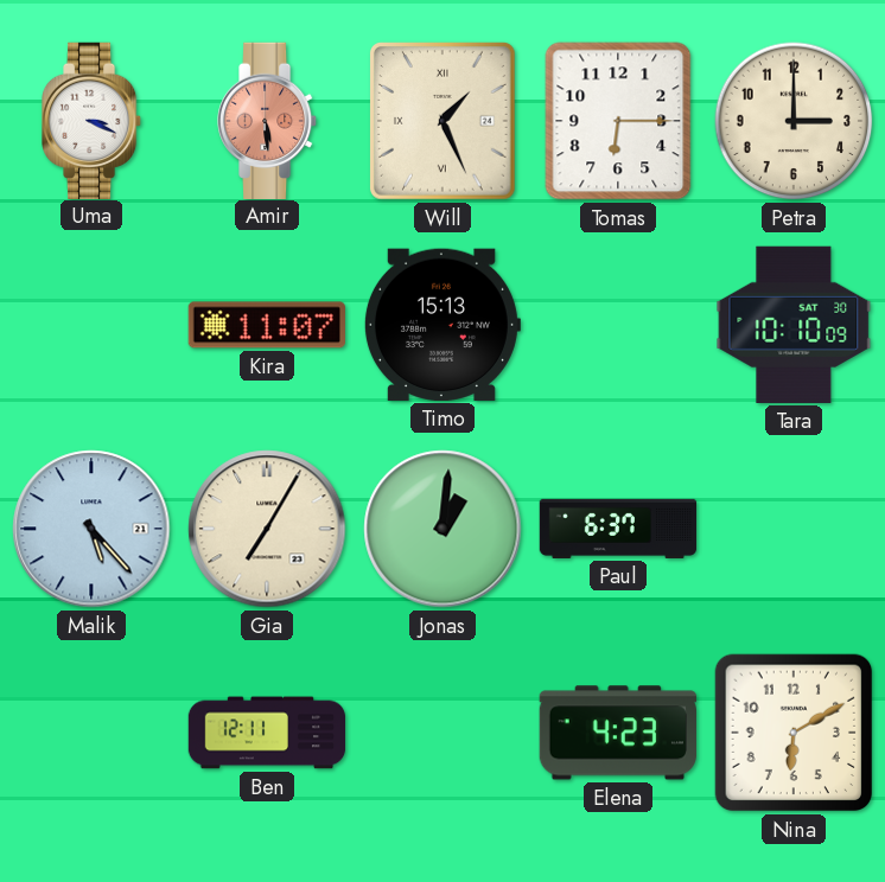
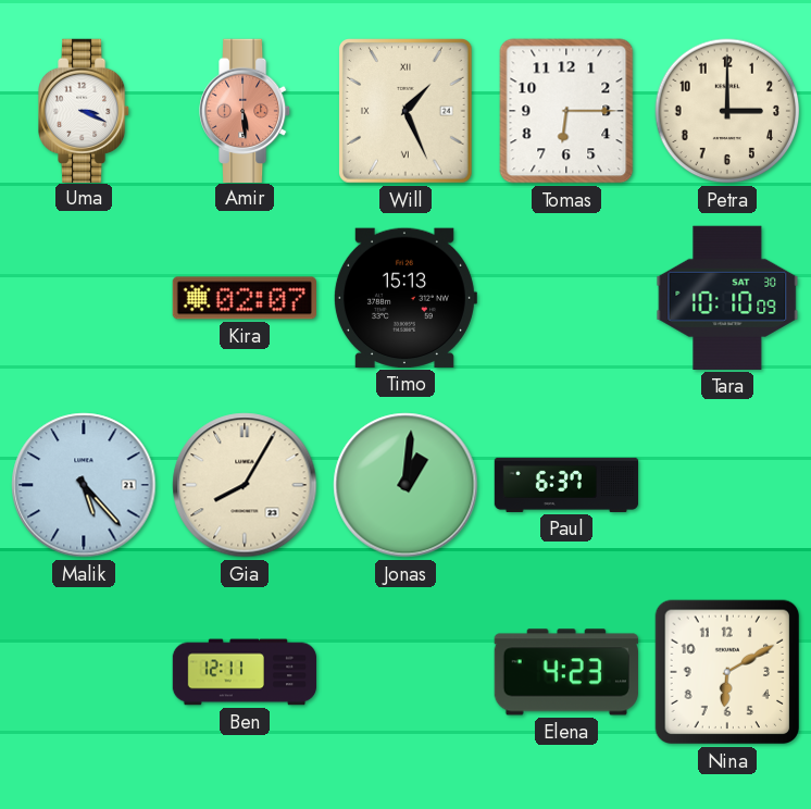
Kira: 11:07 -> 02:07
Gia: 7:05 -> 8:05
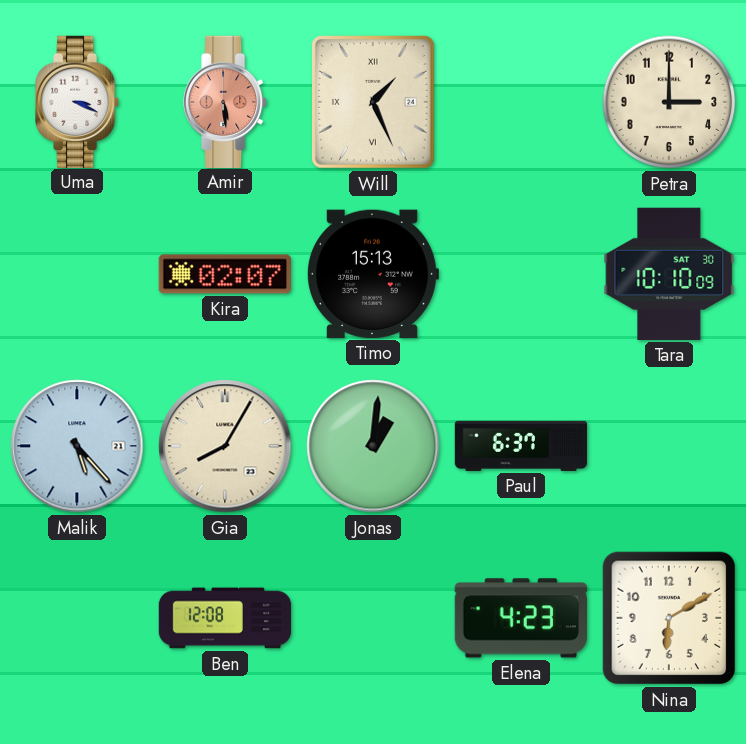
Tomas: 6:15 -> none
Ben: 12:11 -> 12:08
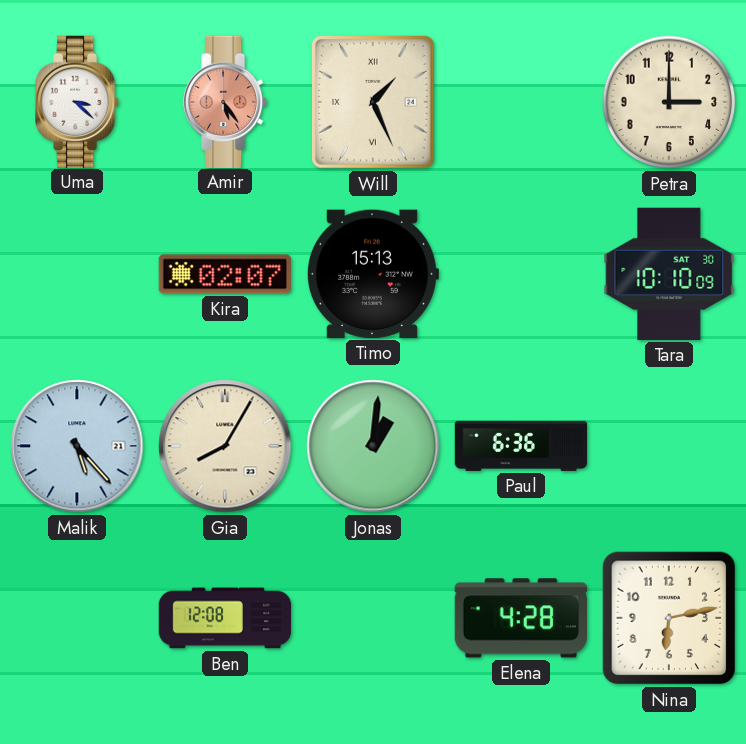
Uma: 3:19 -> 3:22
Amir: 5:29 -> 5:24
Paul: 6:37 -> 6:36
Elena: 4:23 -> 4:28
Nina: 6:10 -> 6:13
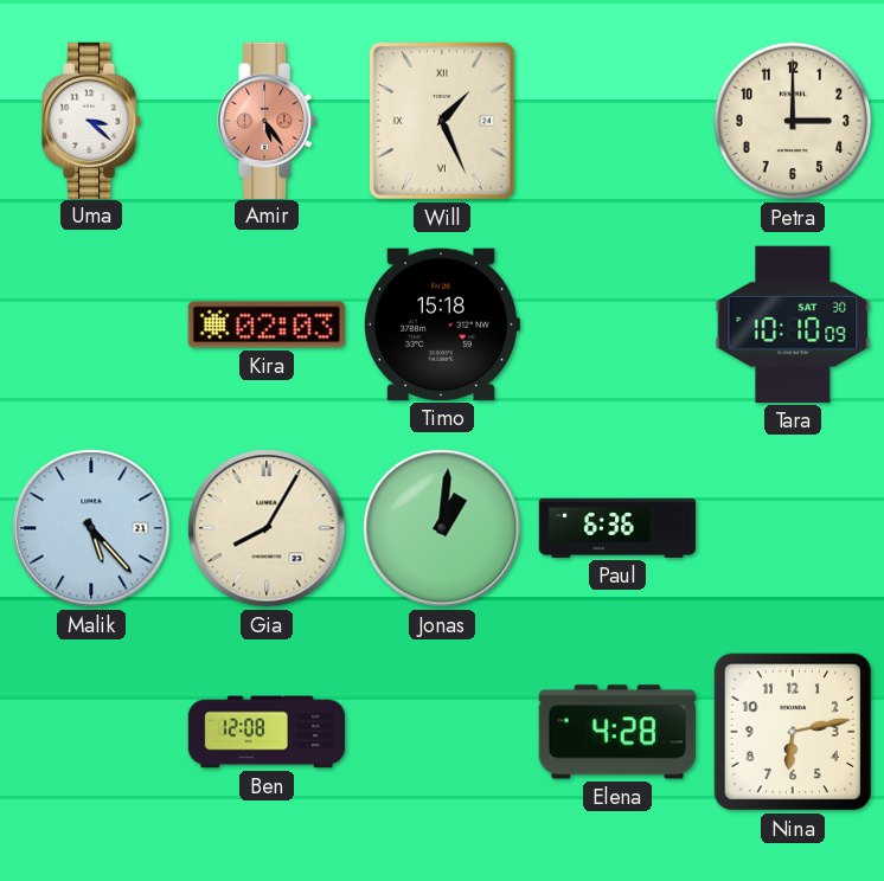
Kira: 02:07 -> 02:03
Timo: 15:13 -> 15:18
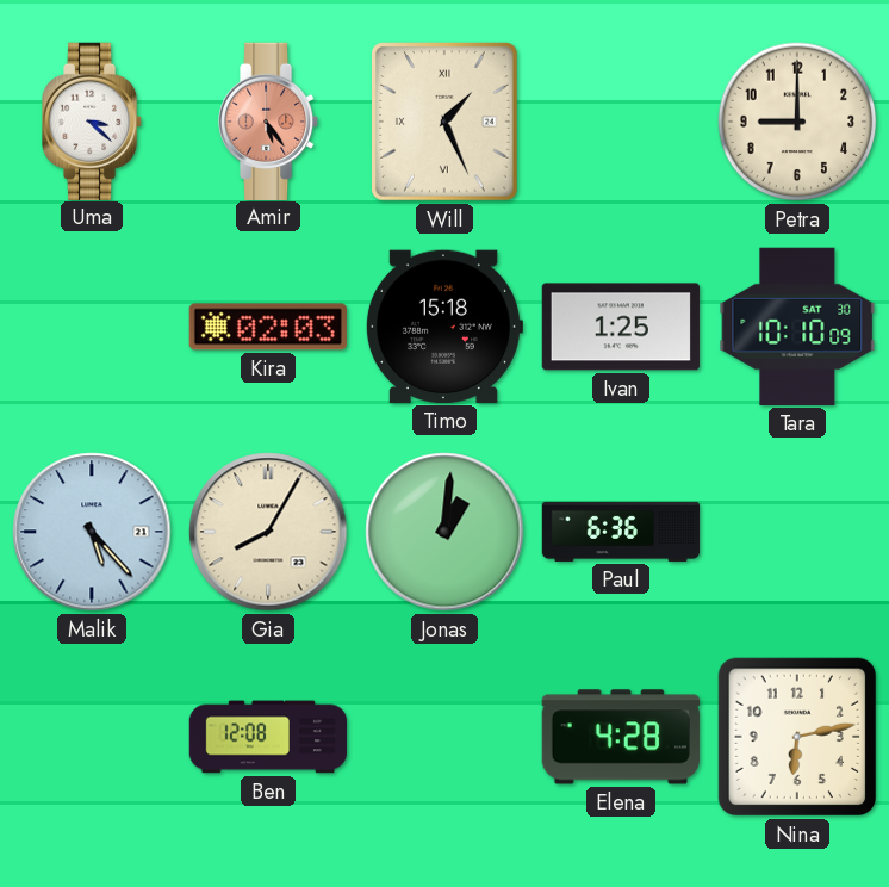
Petra: 3:00 -> 9:00
Ivan: none -> 1:25
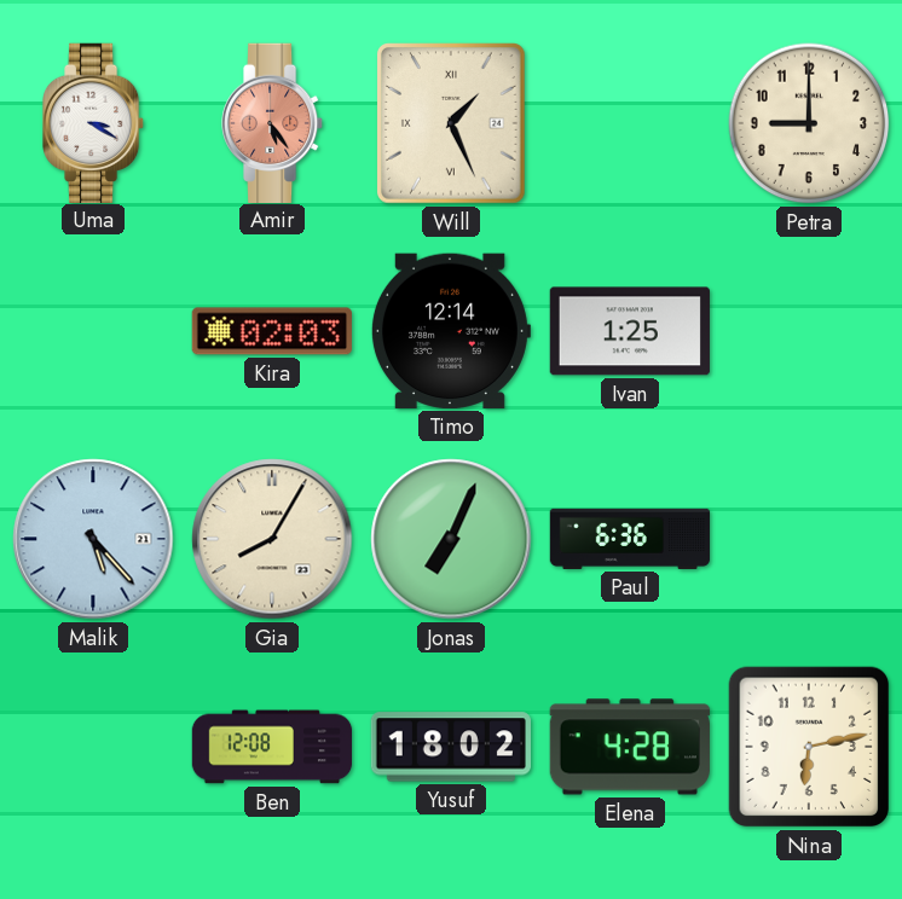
Uma: 3:22 -> 3:20
Timo: 15:18 -> 12:14
Tara: 10:10 -> none
Jonas: 1:01 -> 7:04
Yusuf: none -> 18:02
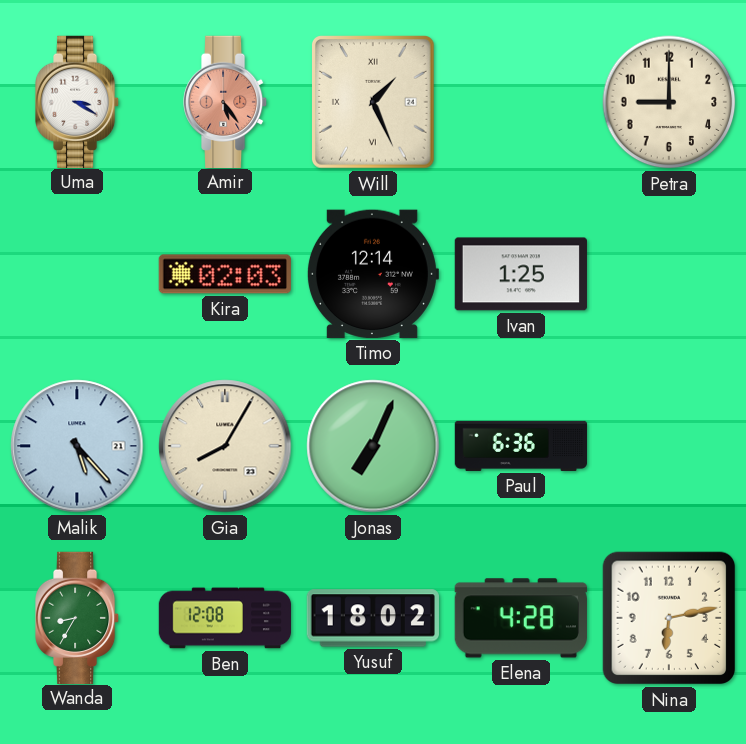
Wanda: none -> 8:35
